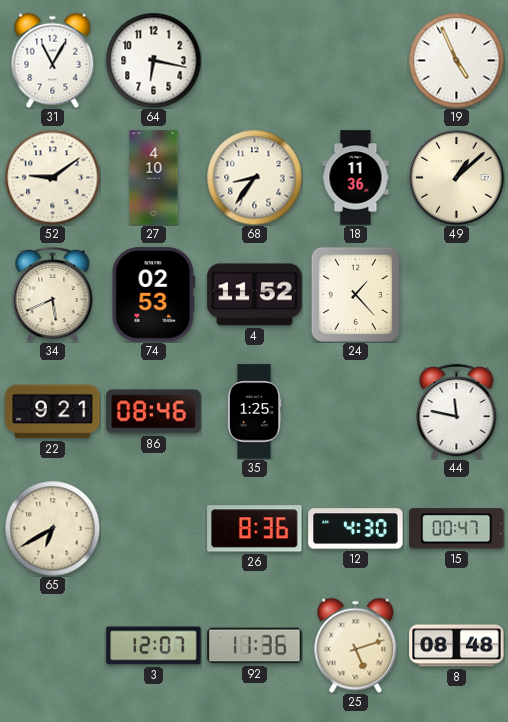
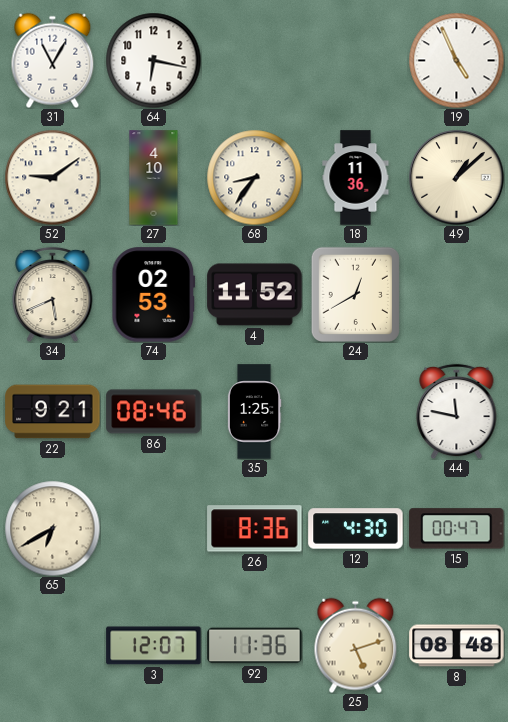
24: 1:23 -> 12:40
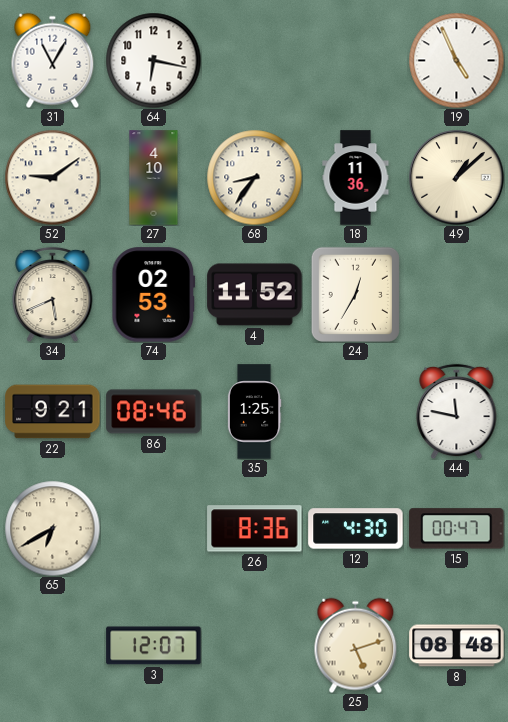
24: 12:40 -> 12:35
92: 11:36 -> none
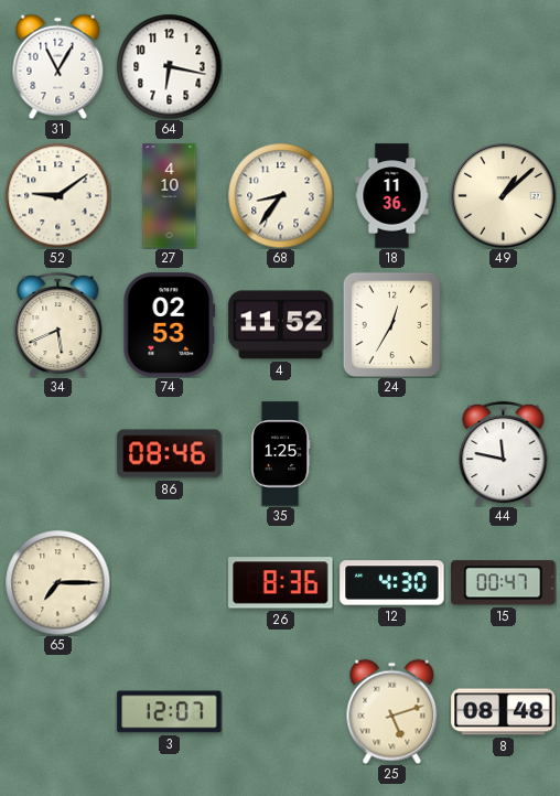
19: 4:56 -> none
22: 9:21 -> none
65: 6:40 -> 7:15
